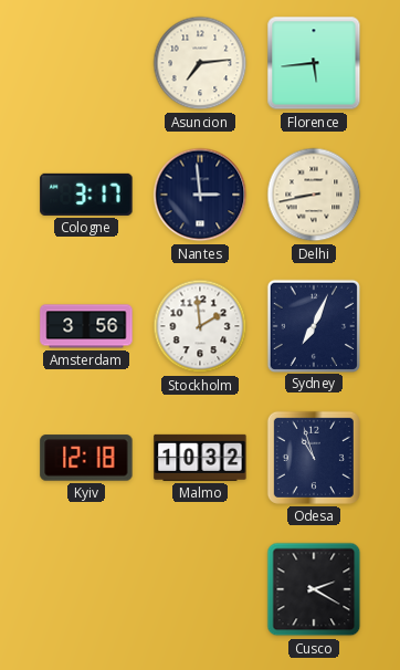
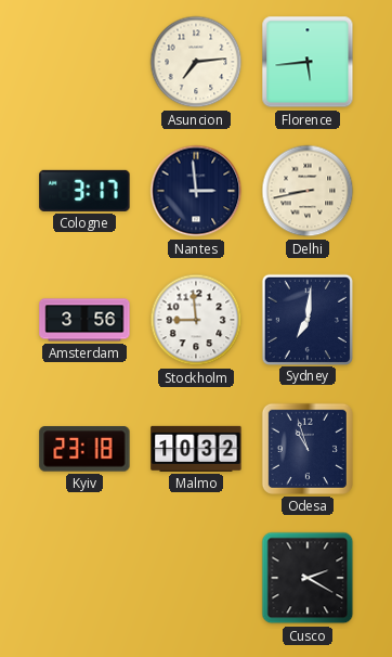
Stockholm: 1:59 -> 8:59
Sydney: 7:04 -> 7:01
Kyiv: 12:18 -> 23:18
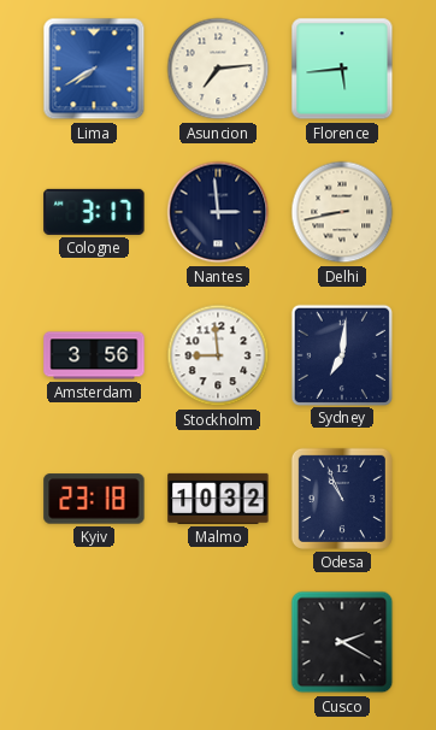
Lima: none -> 7:40
Odesa: 10:57 -> 10:56
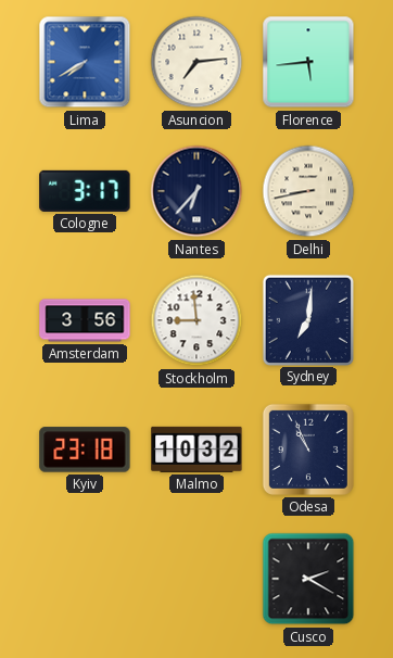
Nantes: 2:59 -> 6:37
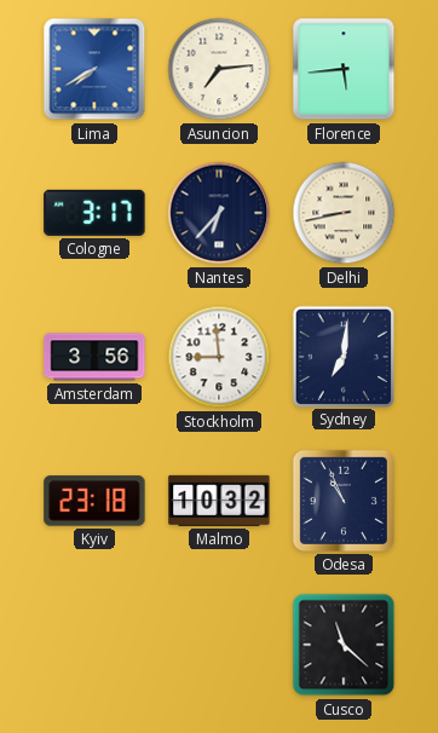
Cusco: 2:20 -> 11:22
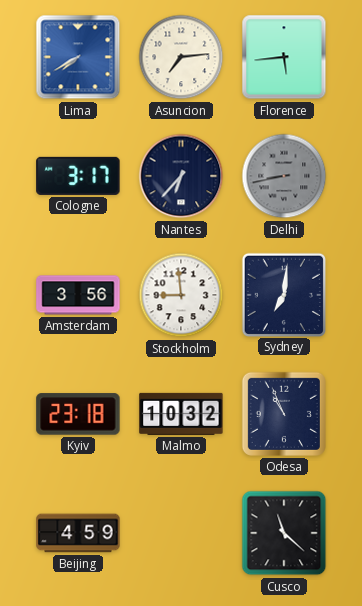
Delhi dial: cream -> grey
Beijing: none -> 4:59
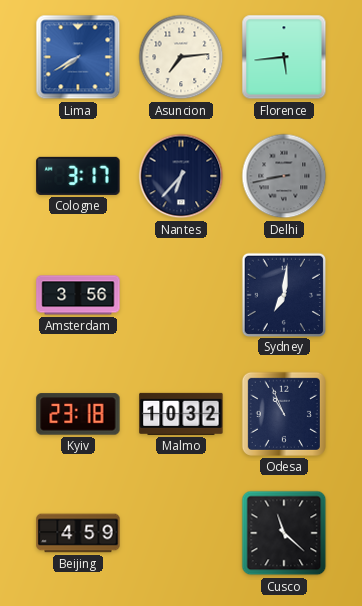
Stockholm: 8:59 -> none
